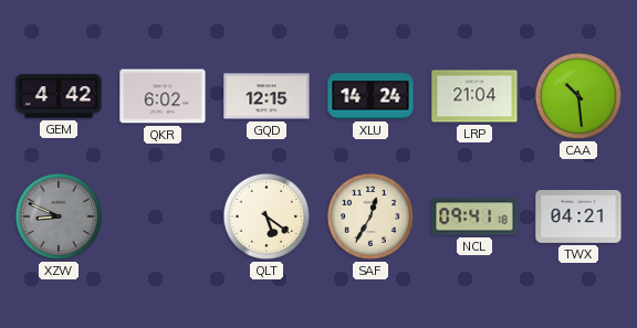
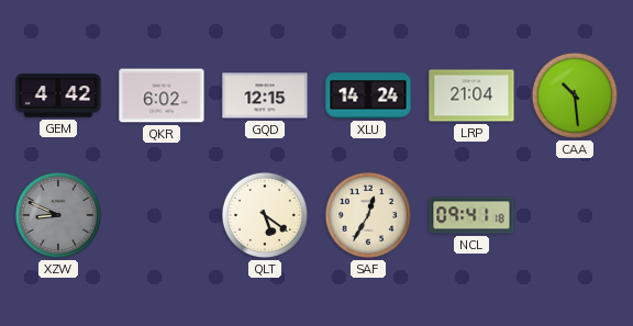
TWX: 04:21 -> none
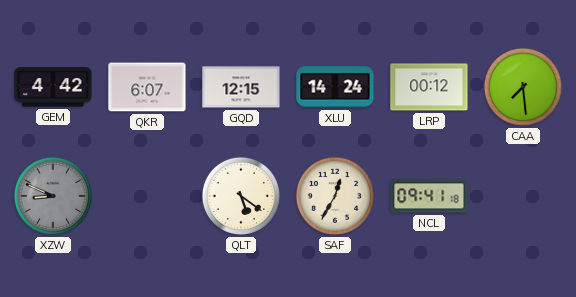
QKR: 6:02 -> 6:07
LRP: 21:04 -> 00:12
CAA: 10:29 -> 7:29
